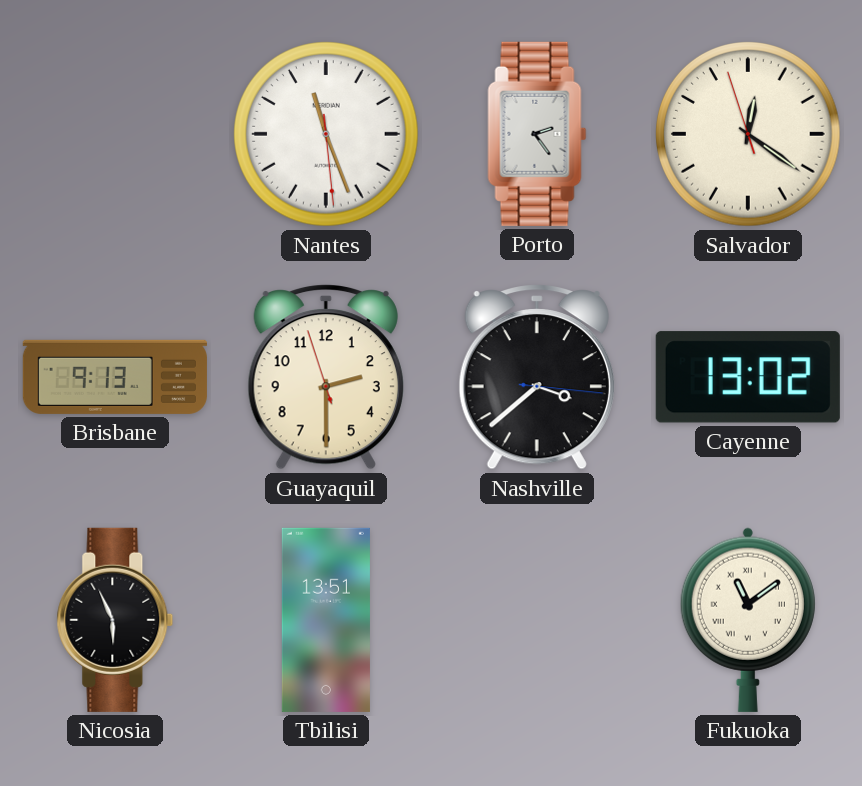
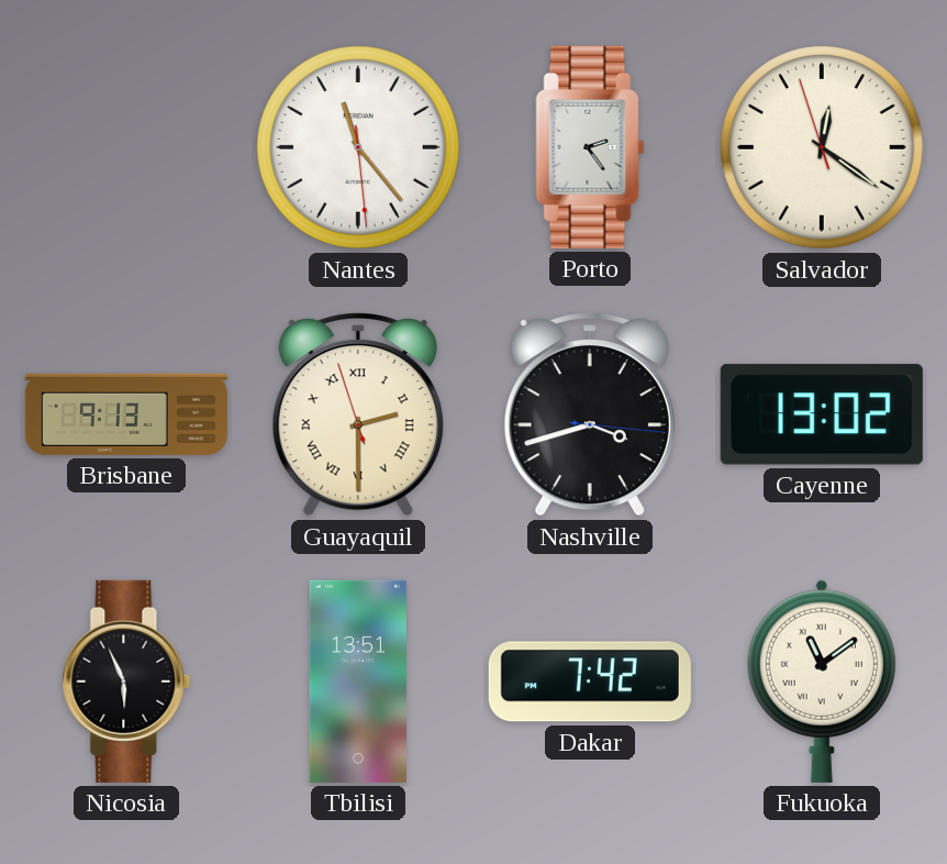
Nantes: 11:26 -> 11:23
Guayaquil numerals: Arabic -> Roman
Nashville: 3:38 -> 3:42
Dakar: none -> 7:42
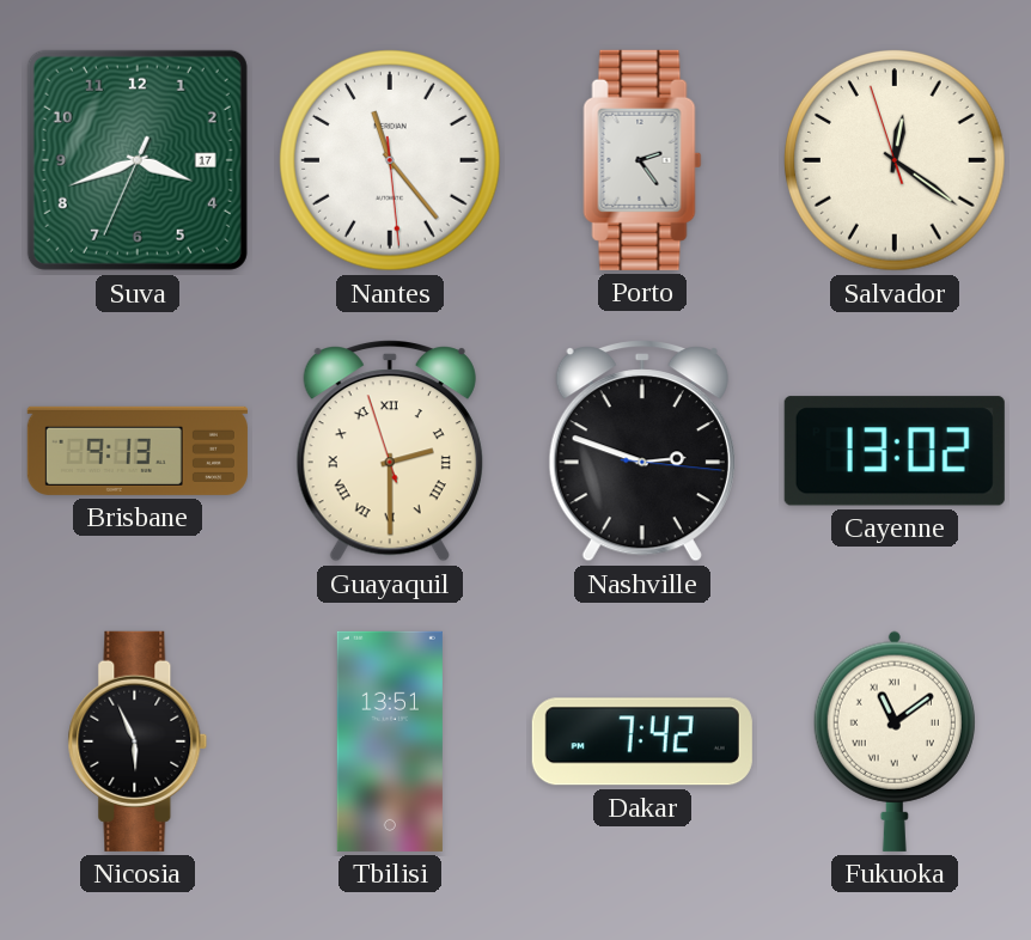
Suva: none -> 3:41
Nashville: 3:42 -> 2:48
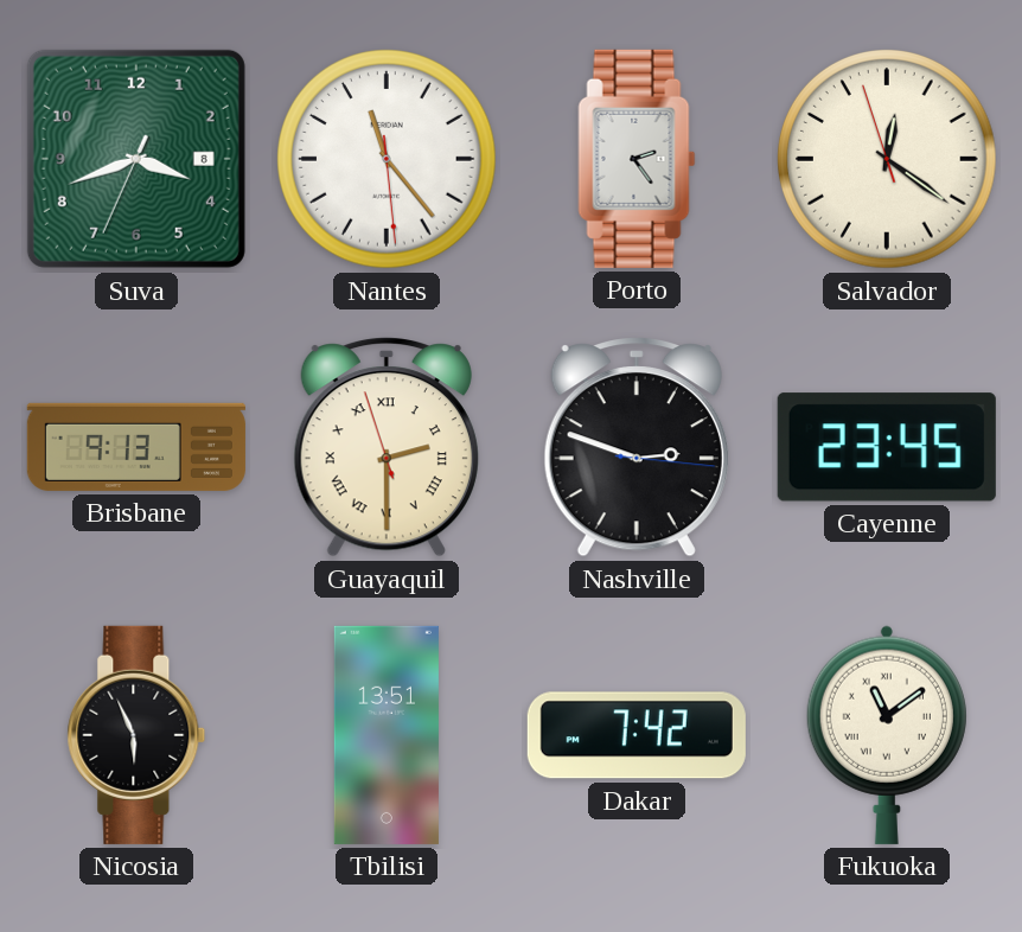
Suva date: 17 -> 8
Cayenne: 13:02 -> 23:45
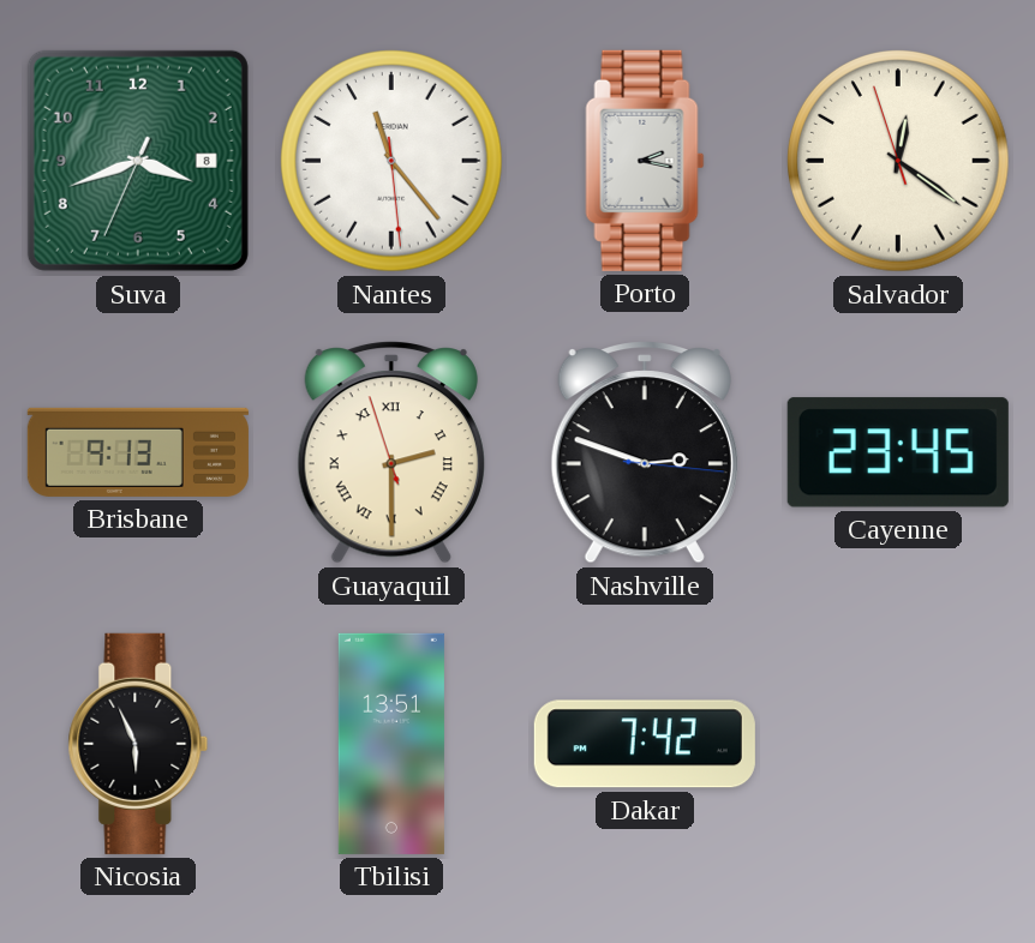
Porto: 2:24 -> 2:17
Fukuoka: 11:09 -> none
